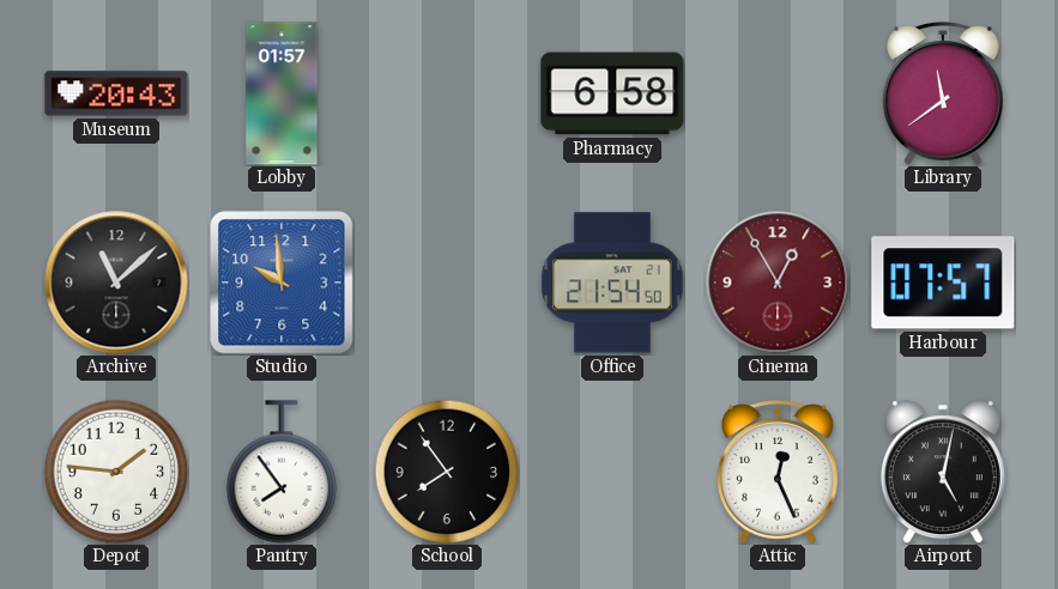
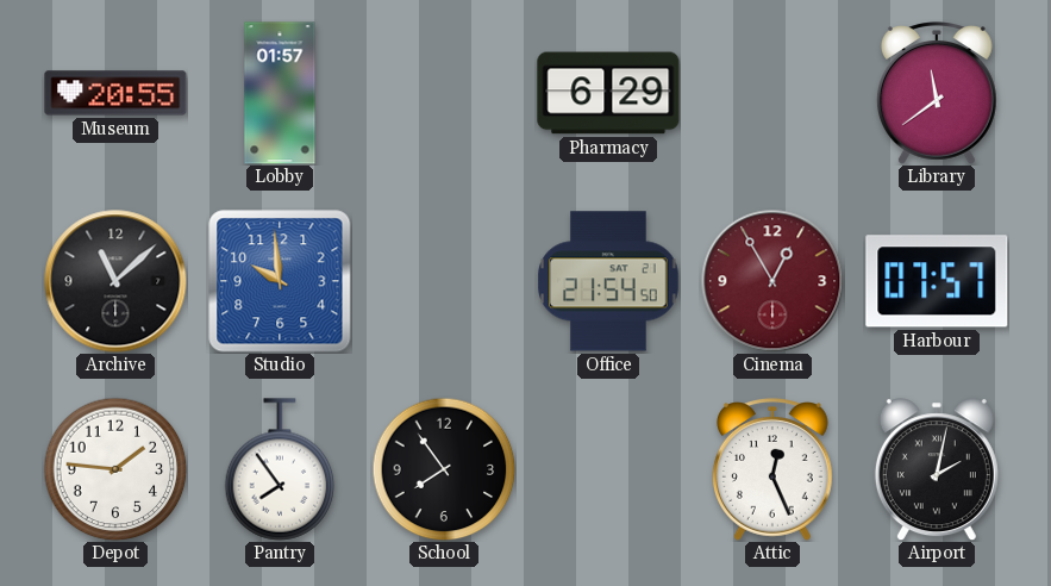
Museum: 20:43 -> 20:55
Pharmacy: 6:58 -> 6:29
Airport: 5:02 -> 2:02
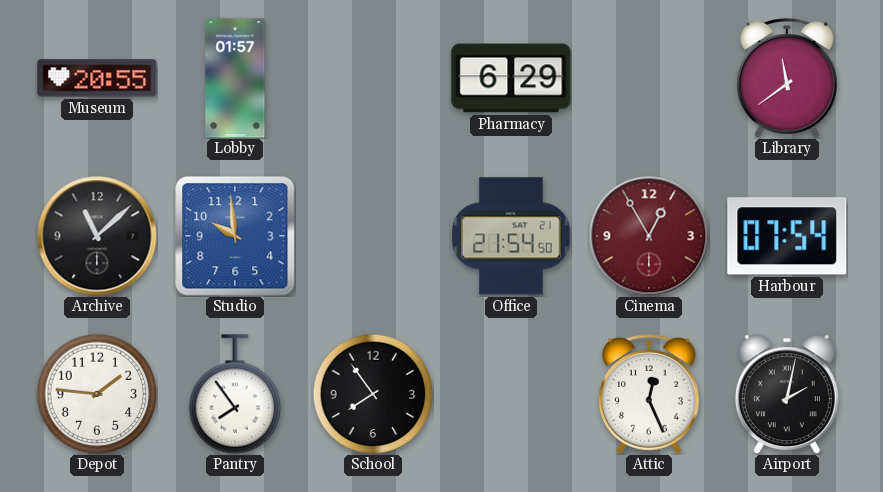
Harbour: 07:57 -> 07:54
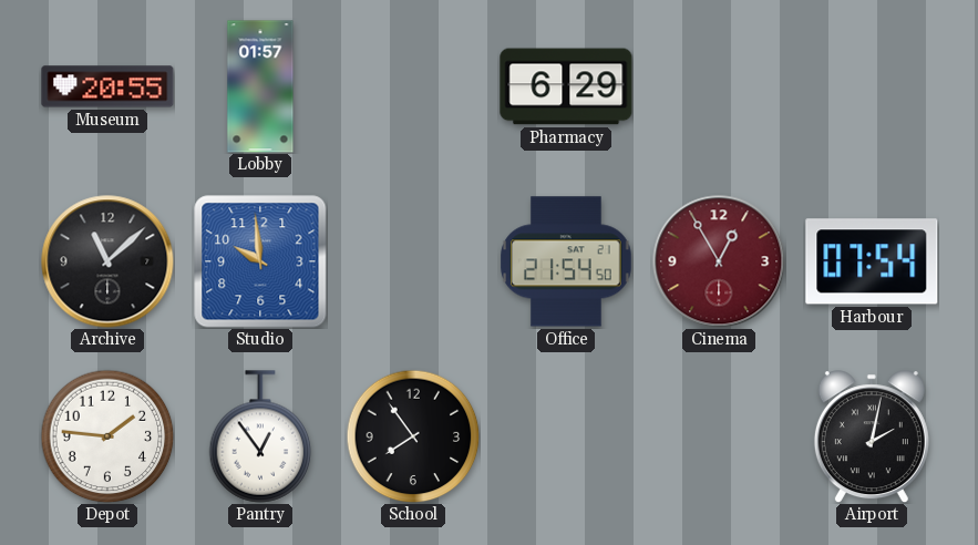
Library: 11:39 -> none
Pantry: 7:54 -> 12:54
Attic: 12:26 -> none
